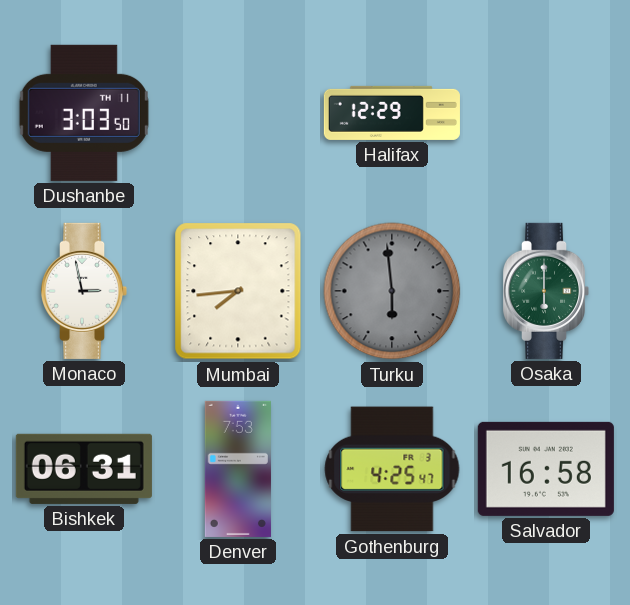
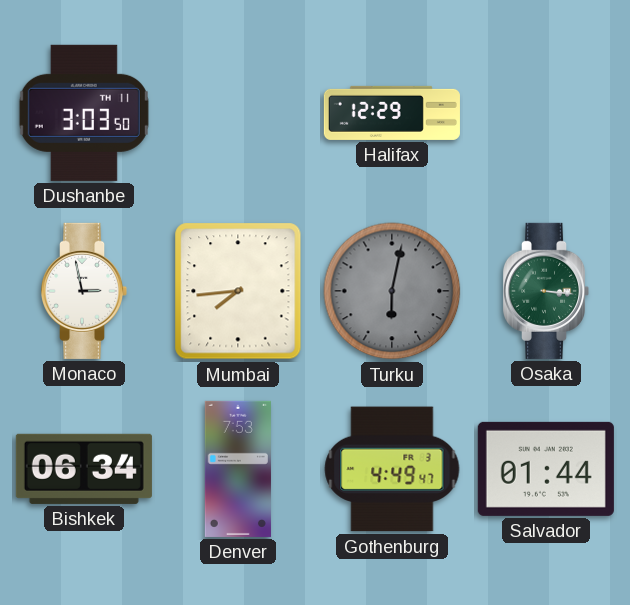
Turku: 5:59 -> 6:02
Osaka: 6:00 -> 3:16
Bishkek: 06:31 -> 06:34
Gothenburg: 4:25 -> 4:49
Salvador: 16:58 -> 01:44
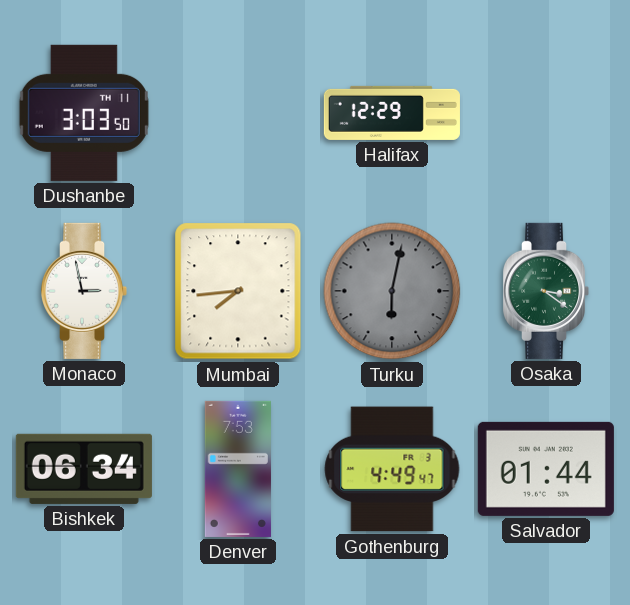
Osaka: 3:16 -> 3:21
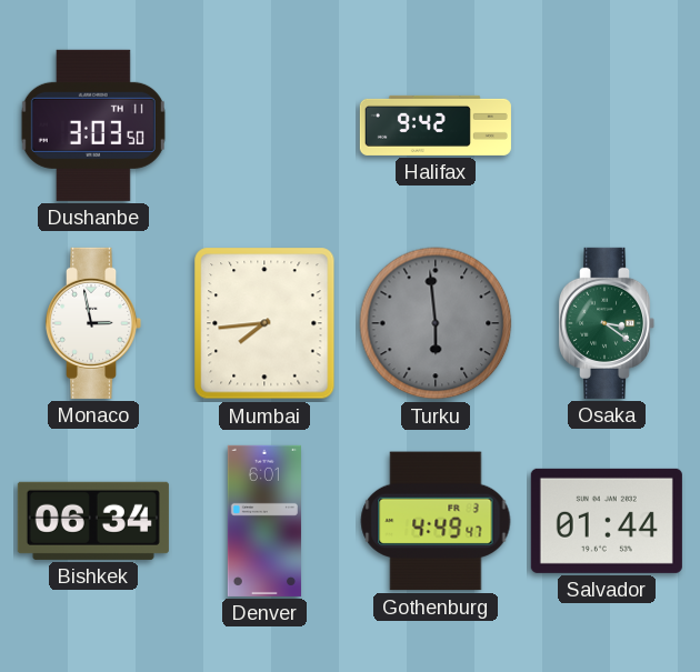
Halifax: 12:29 -> 9:42
Turku: 6:02 -> 5:59
Denver: 7:53 -> 6:01
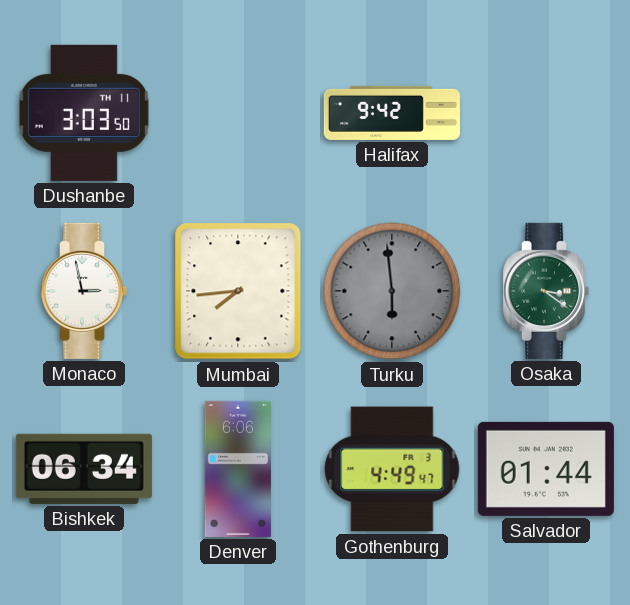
Denver: 6:01 -> 6:06
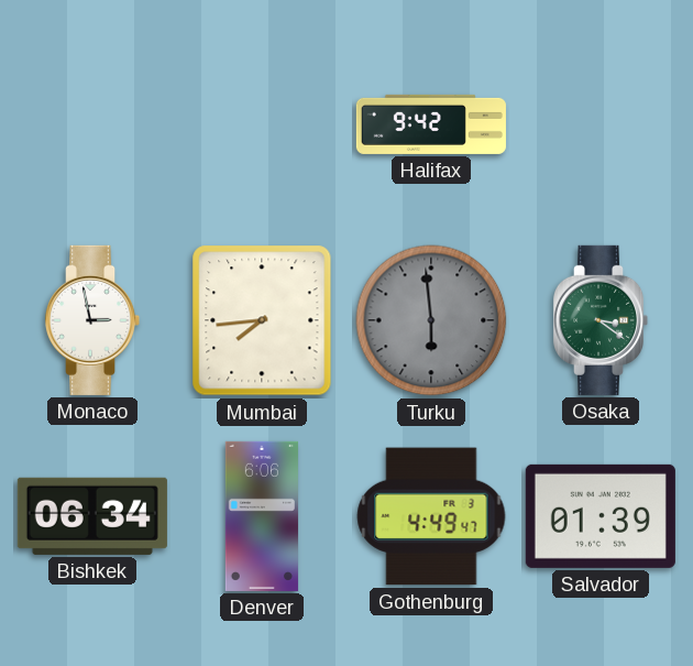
Dushanbe: 3:03 -> none
Salvador: 01:44 -> 01:39
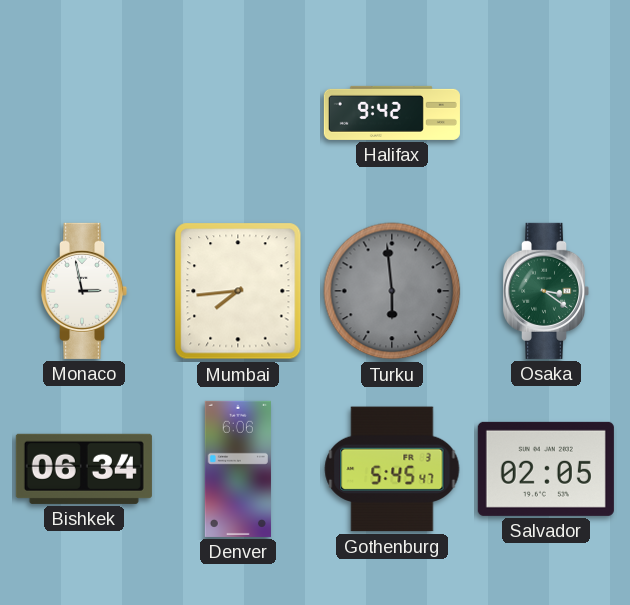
Gothenburg: 4:49 -> 5:45
Salvador: 01:39 -> 02:05
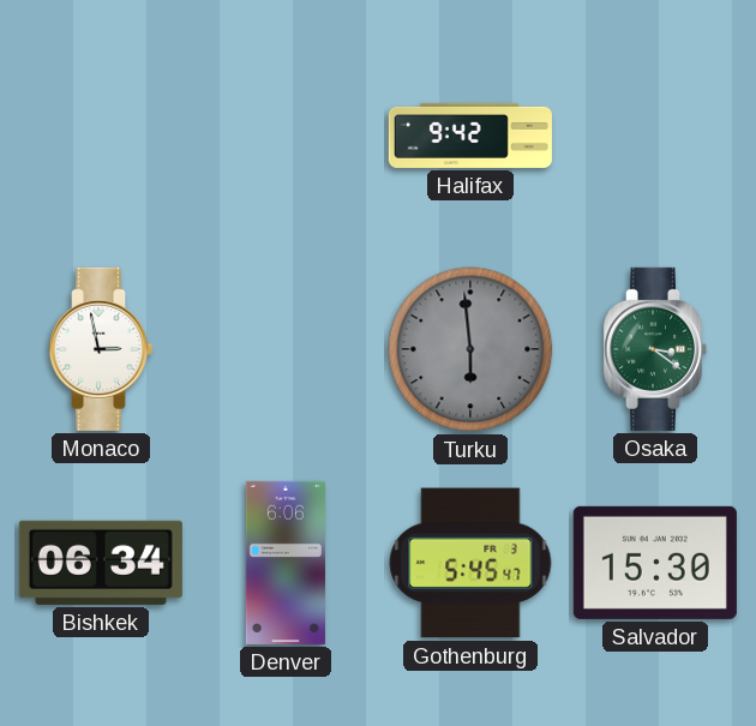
Mumbai: 7:44 -> none
Salvador: 02:05 -> 15:30
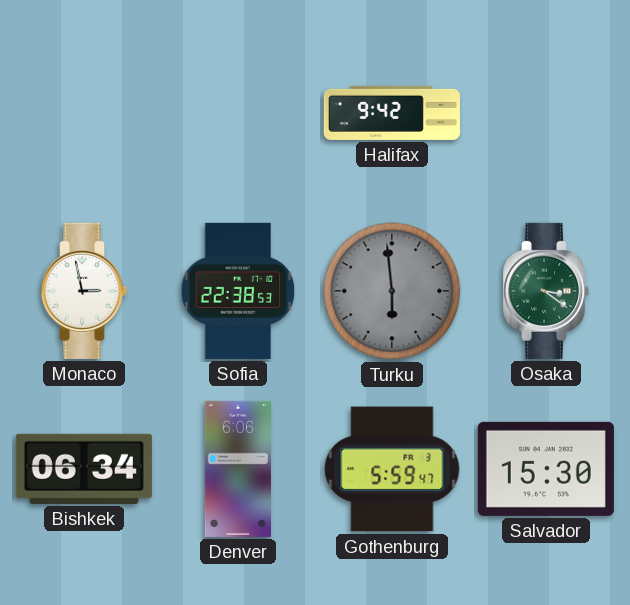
Sofia: none -> 22:38
Gothenburg: 5:45 -> 5:59
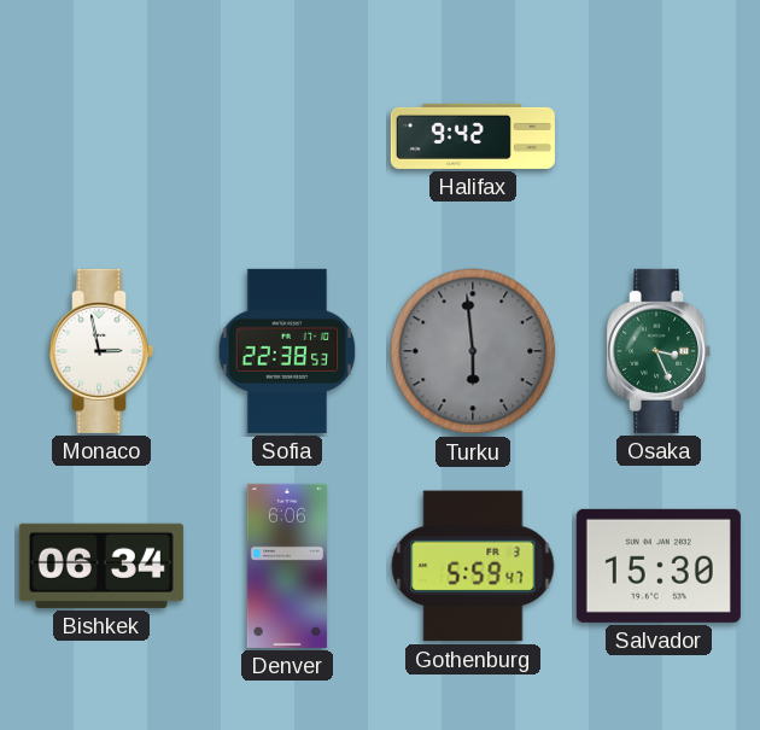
Osaka: 3:21 -> 3:26
